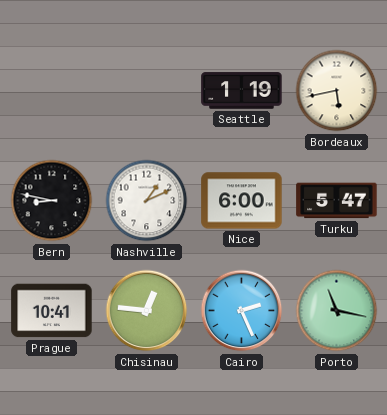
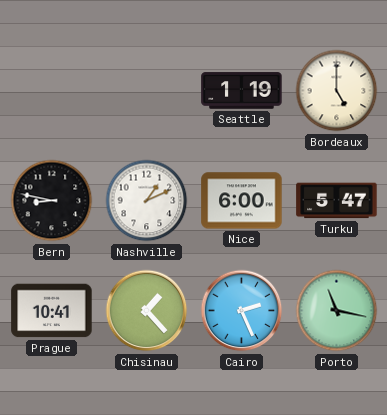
Bordeaux: 5:43 -> 5:00
Chisinau: 12:46 -> 1:23
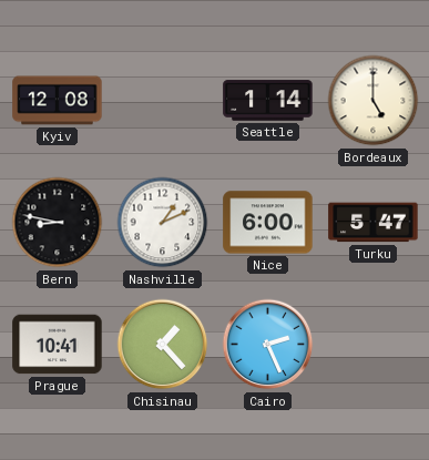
Kyiv: none -> 12:08
Seattle: 1:19 -> 1:14
Porto: 11:17 -> none
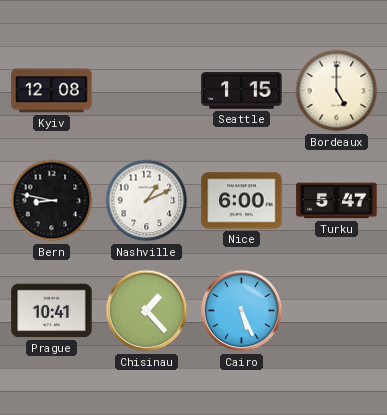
Seattle: 1:14 -> 1:15
Cairo: 2:26 -> 5:26
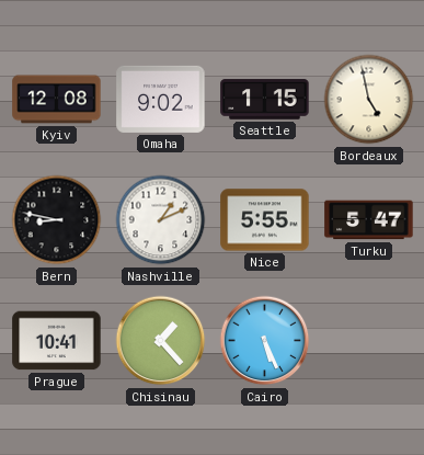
Omaha: none -> 9:02
Bordeaux: 5:00 -> 4:58
Nice: 6:00 -> 5:55
